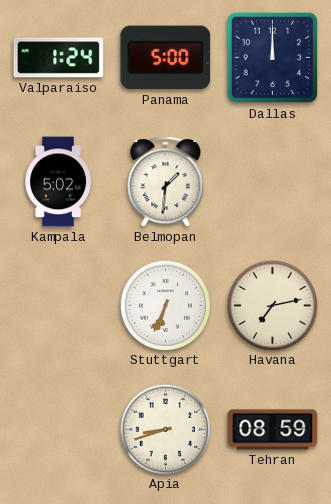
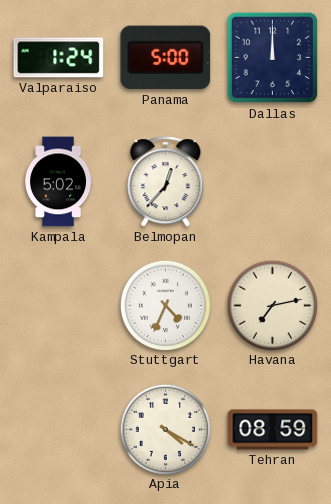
Belmopan: 1:31 -> 12:37
Stuttgart: 6:34 -> 4:34
Apia: 8:42 -> 4:20
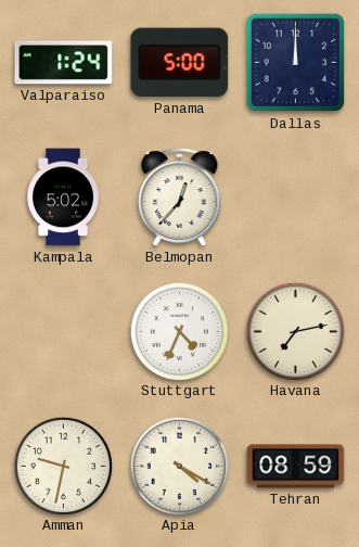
Amman: none -> 9:32
